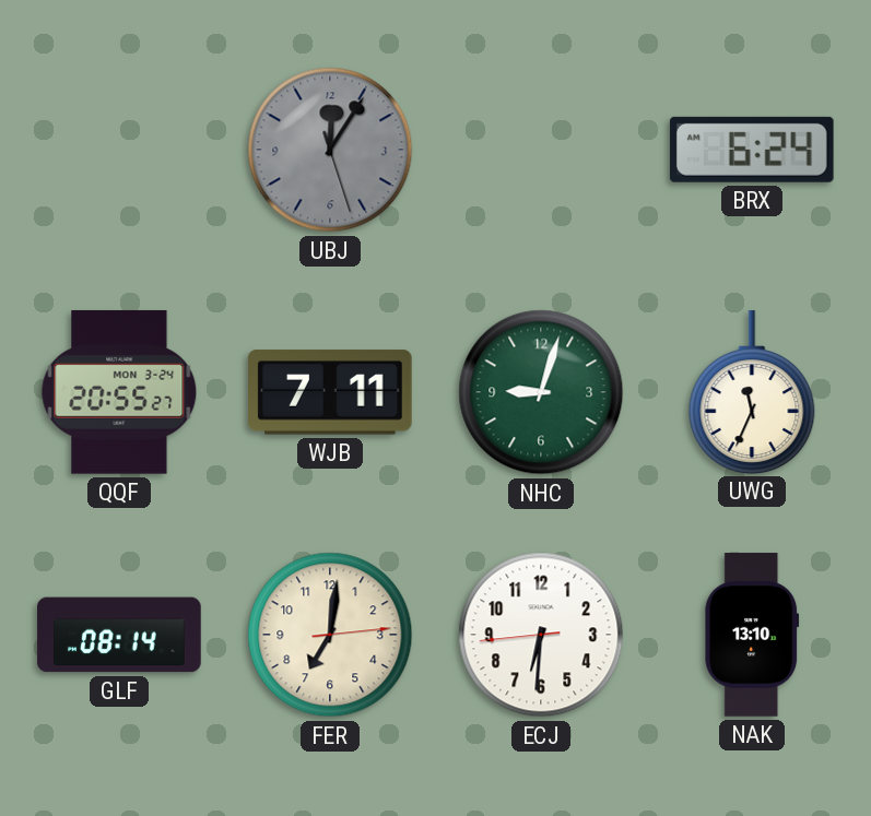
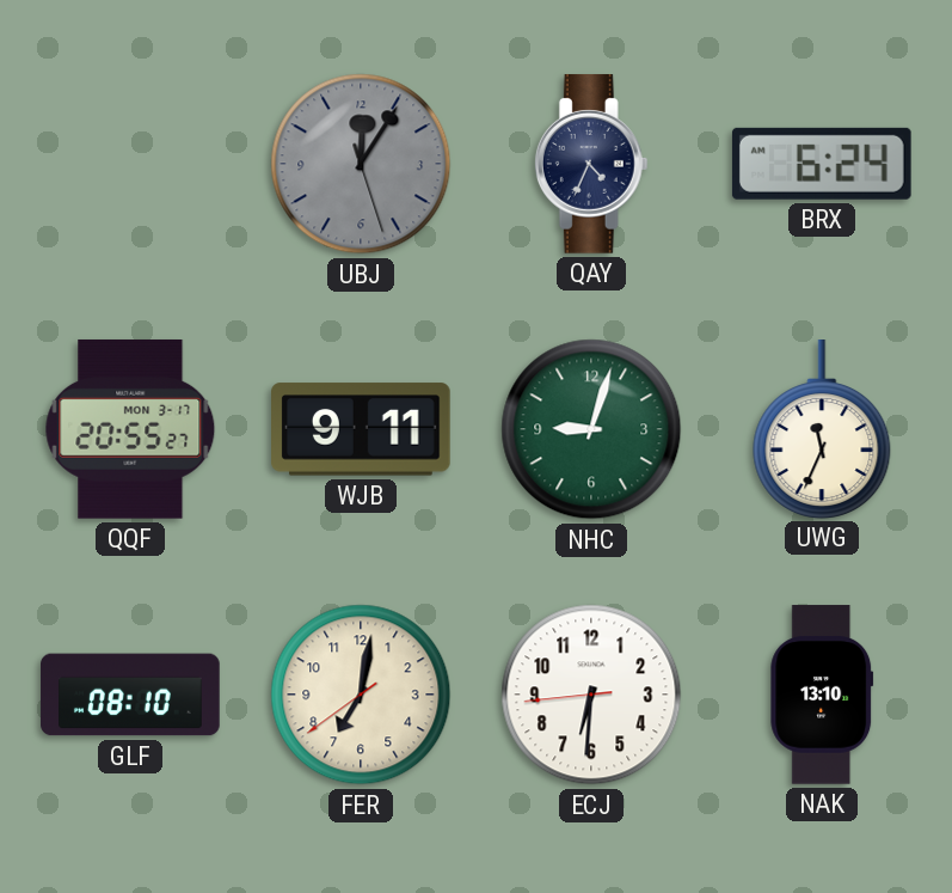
QAY: none -> 4:34
QQF date: MON 3-24 -> MON 3-17
WJB: 7:11 -> 9:11
GLF: 08:14 -> 08:10
FER: 7:01:14 -> 7:01:39
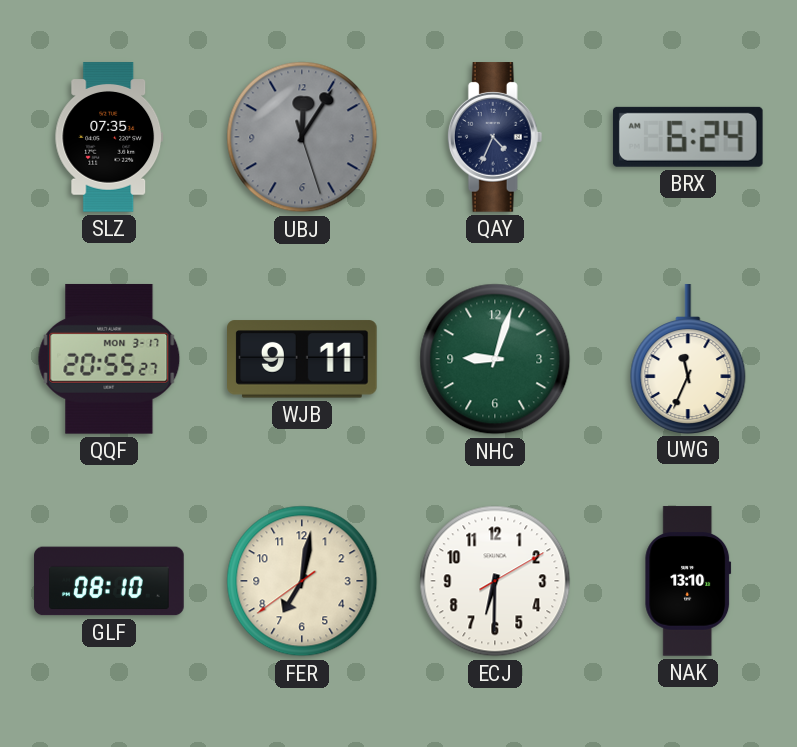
SLZ: none -> 07:35
ECJ: 6:30:44 -> 6:30:10
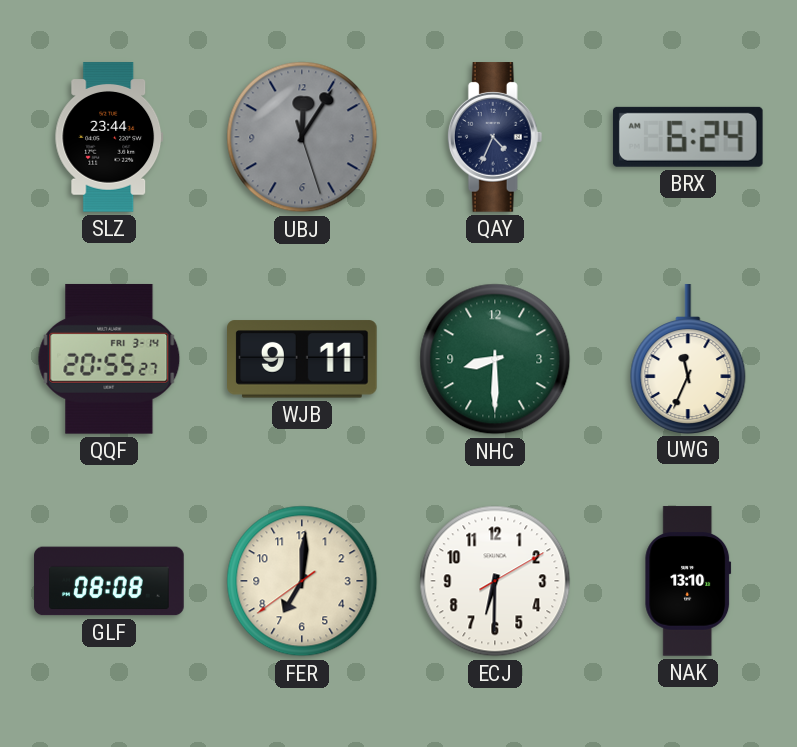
SLZ: 07:35 -> 23:44
QQF date: MON 3-17 -> FRI 3-14
NHC: 9:03 -> 8:30
GLF: 08:10 -> 08:08
FER: 7:01 -> 7:00
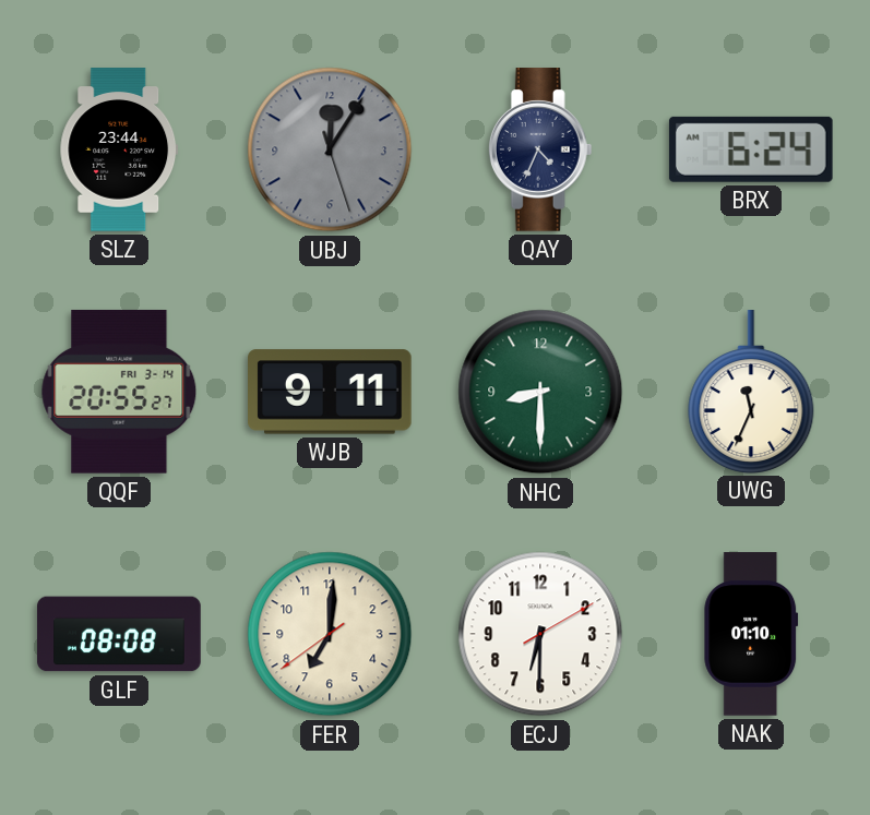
NAK: 13:10 -> 01:10
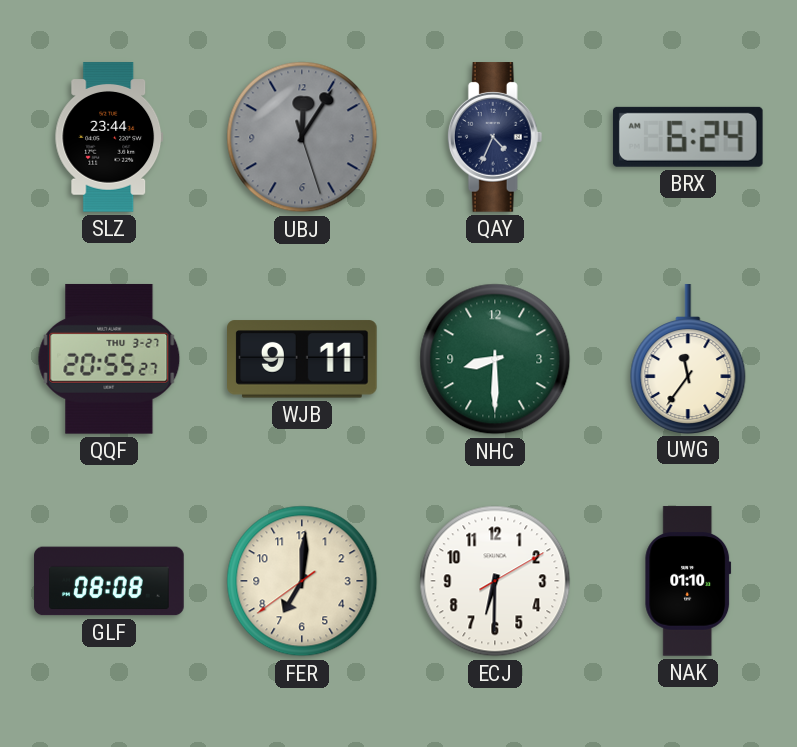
QQF date: FRI 3-14 -> THU 3-27
UWG: 11:34 -> 11:36
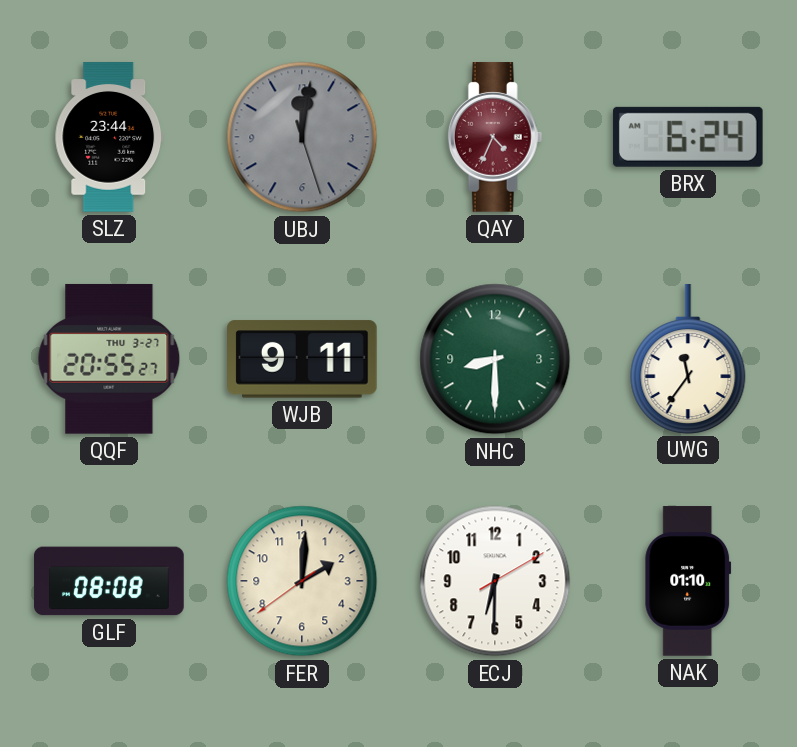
UBJ: 12:05 -> 12:01
QAY dial: navy -> burgundy
FER: 7:00 -> 2:00
